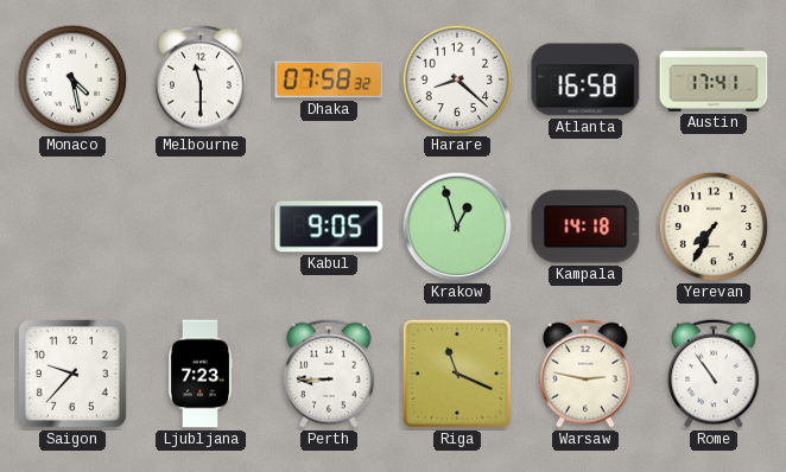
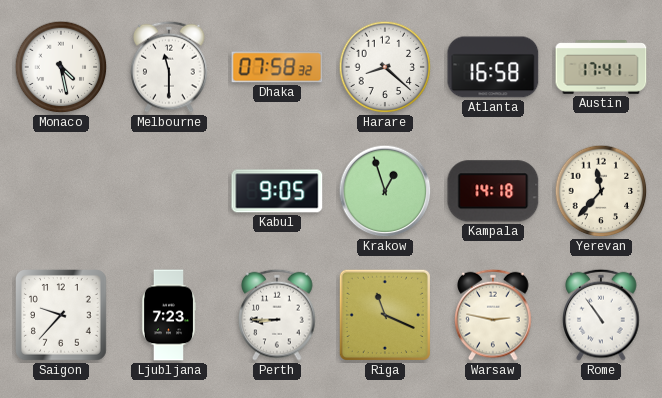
Yerevan: 7:35 -> 11:37
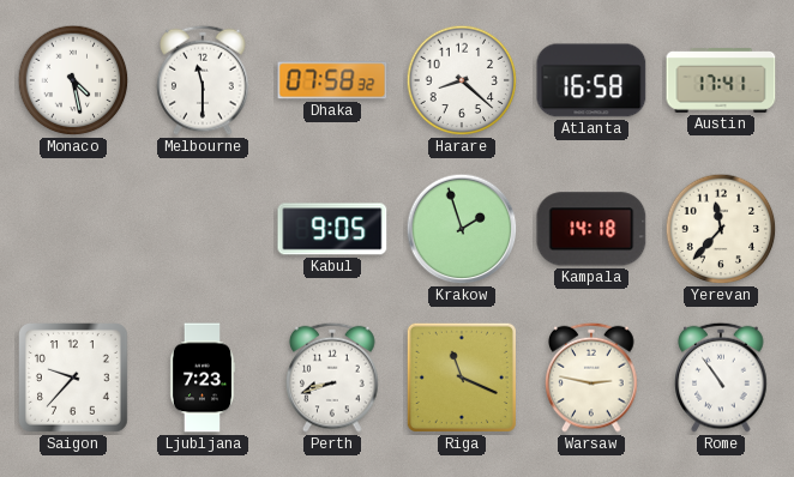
Krakow: 12:57 -> 1:57
Perth: 8:45 -> 8:42
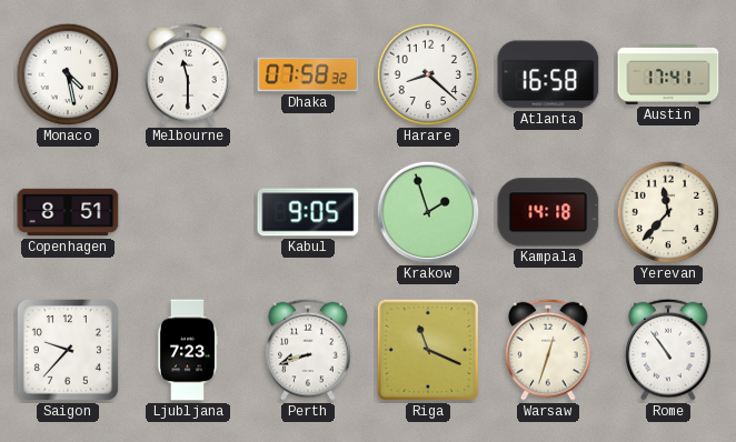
Copenhagen: none -> 8:51
Warsaw: 2:47 -> 12:33
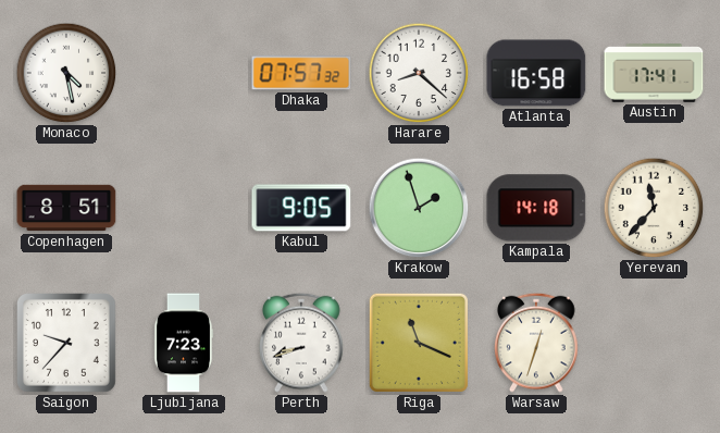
Melbourne: 11:30 -> none
Dhaka: 07:58 -> 07:57
Rome: 10:54 -> none
